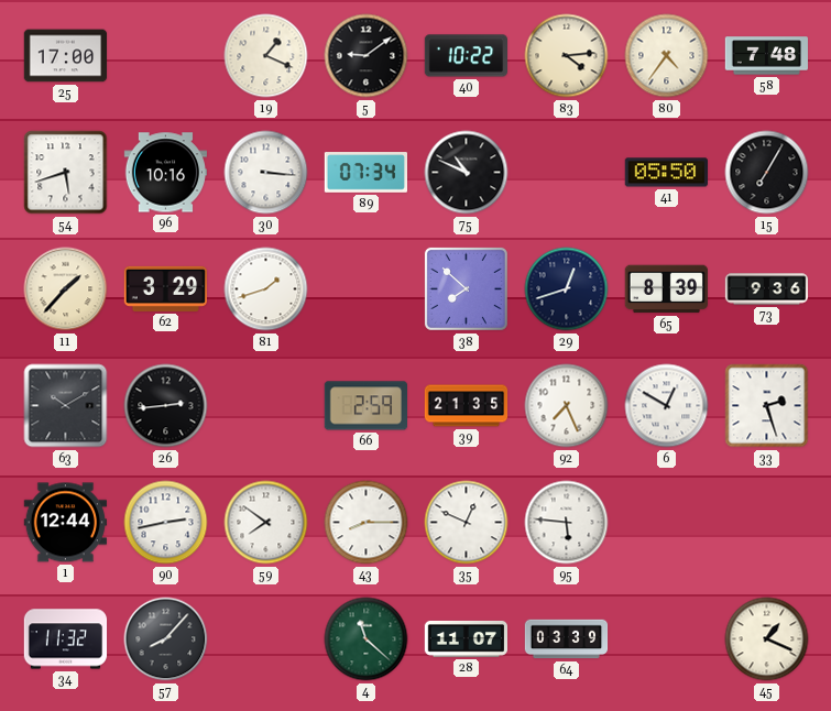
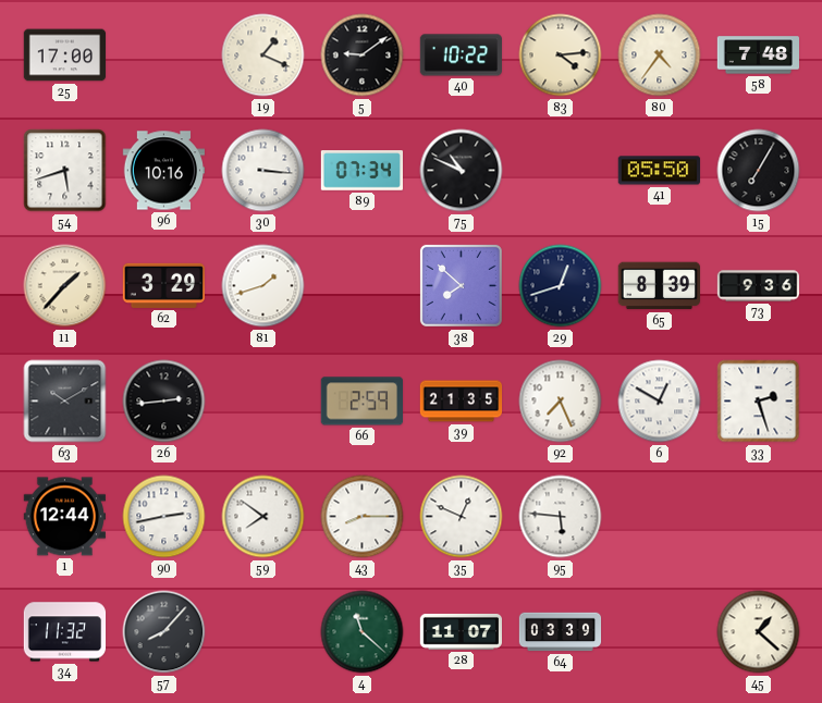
45: 1:19 -> 1:22
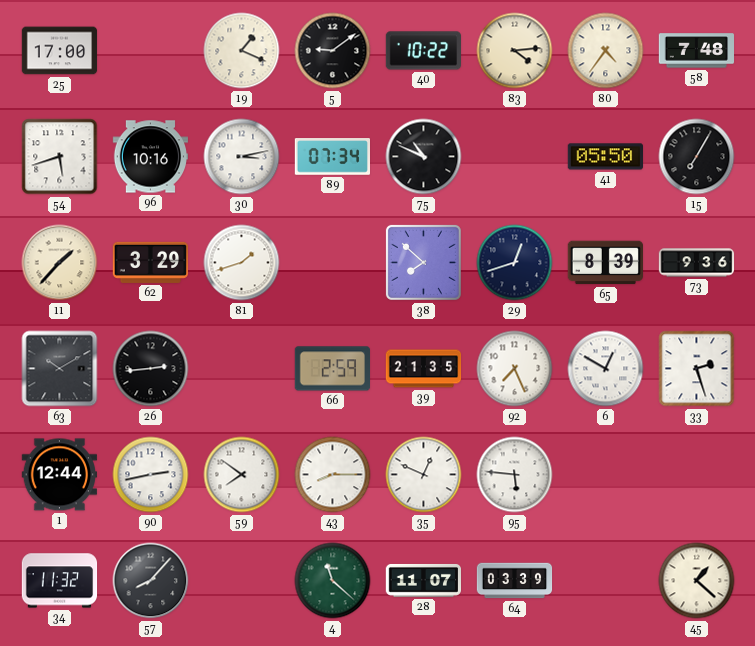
30: 3:16 -> 3:13
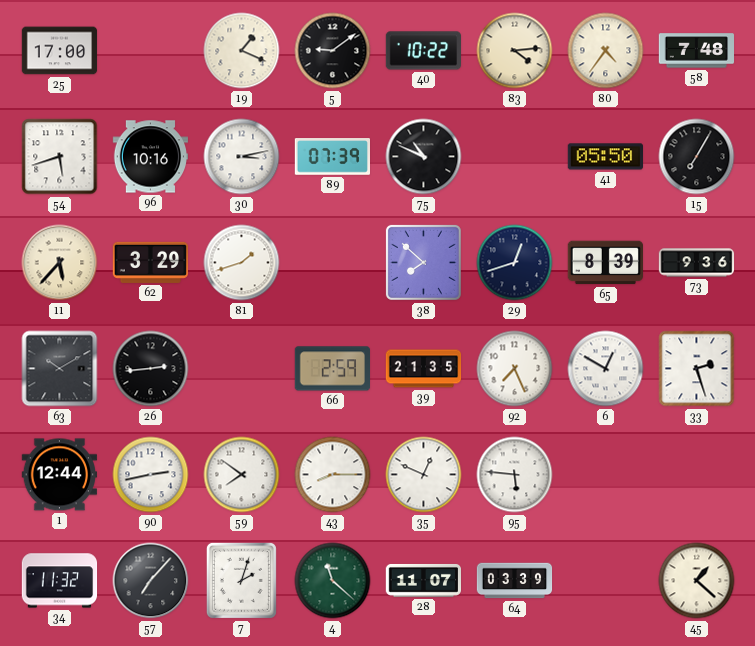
89: 07:34 -> 07:39
11: 1:37 -> 5:37
57: 8:07 -> 7:07
7: none -> 2:03
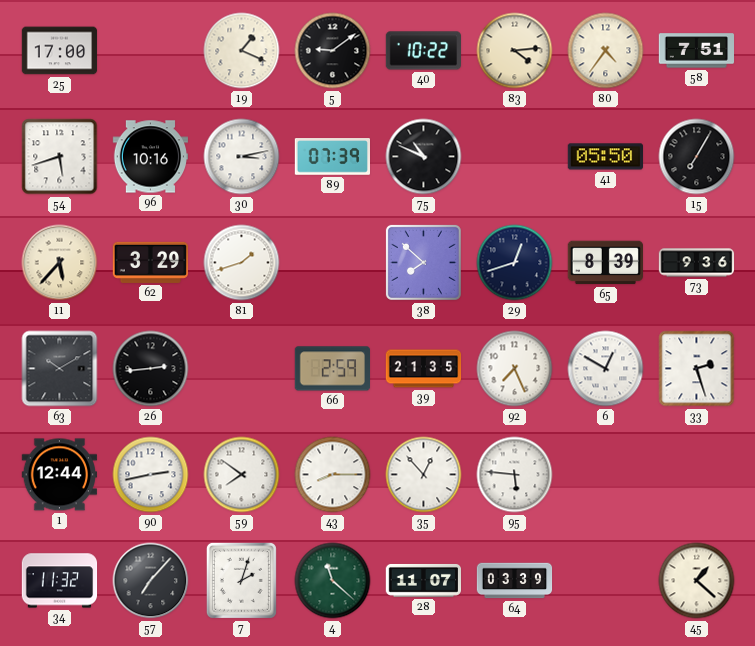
58: 7:48 -> 7:51
35: 12:49 -> 12:53
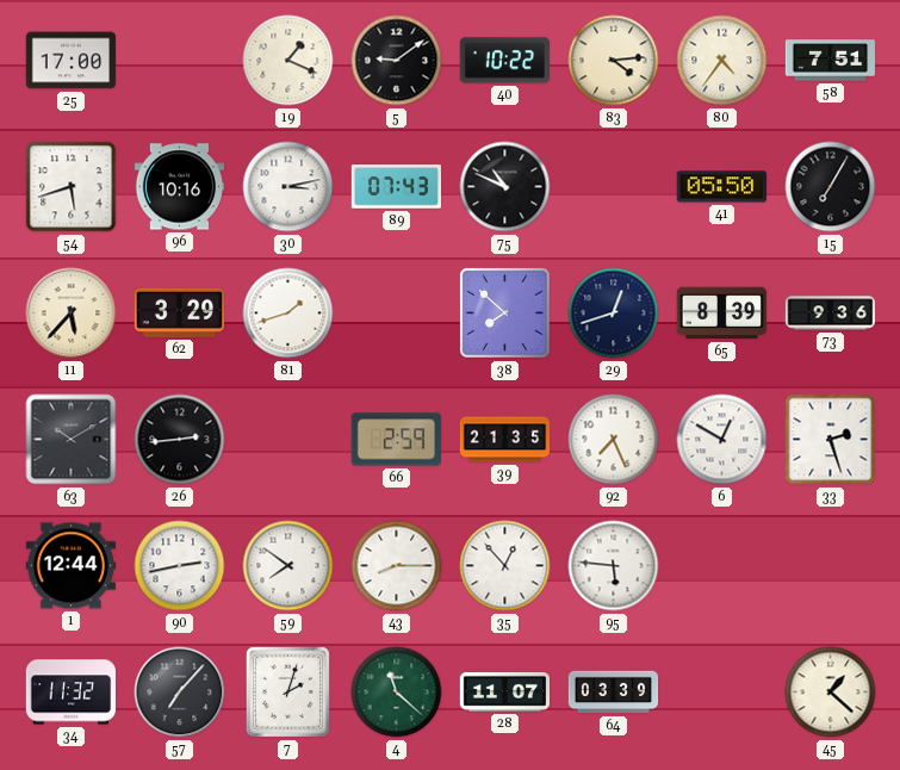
89: 07:39 -> 07:43
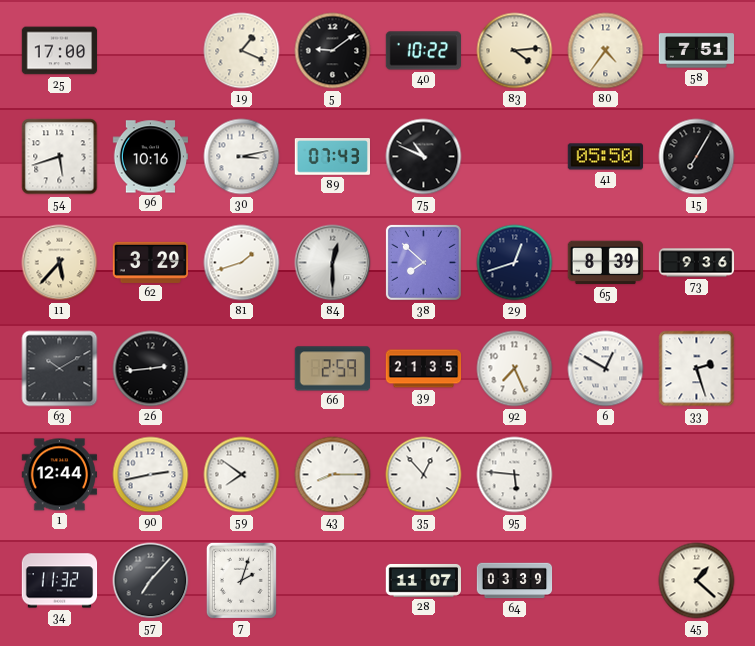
84: none -> 12:30
4: 11:22 -> none
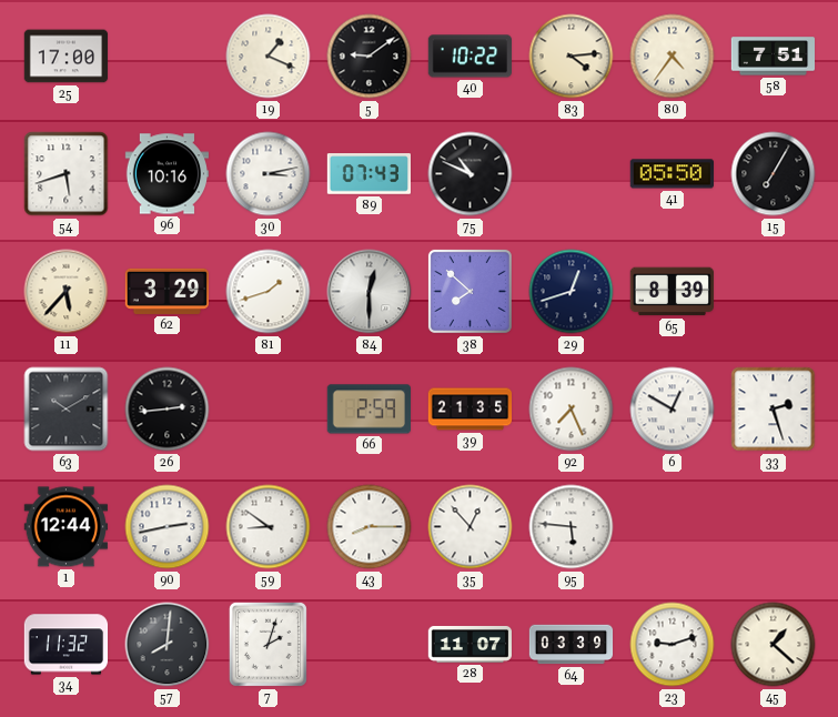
73: 9:36 -> none
59: 7:51 -> 8:51
57: 7:07 -> 8:01
23: none -> 9:12
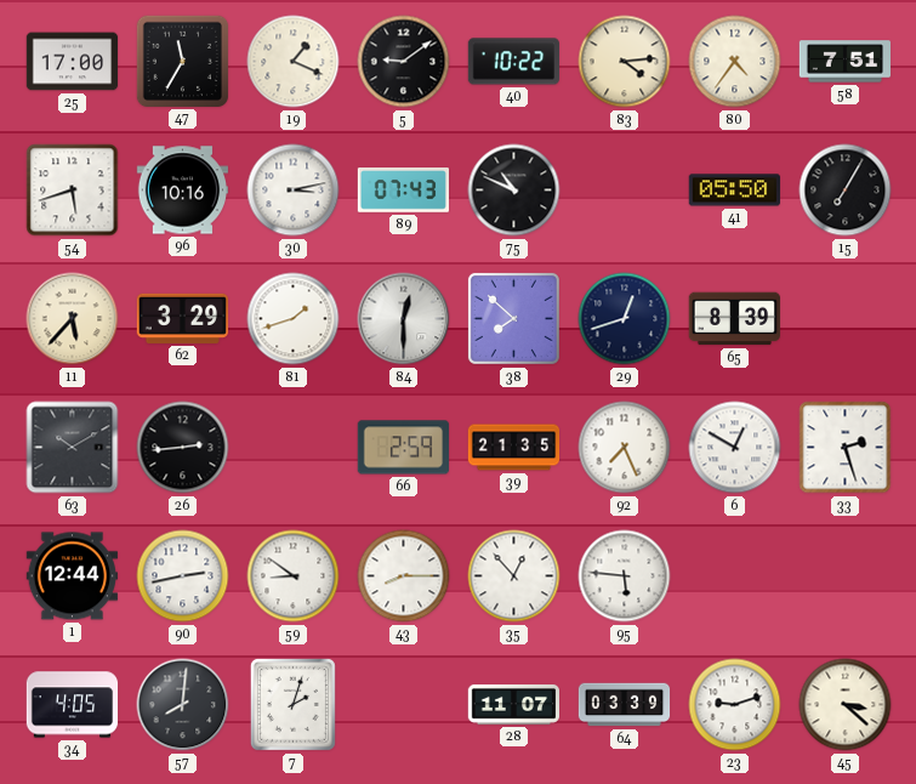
47: none -> 11:35
34: 11:32 -> 4:05
45: 1:22 -> 3:22
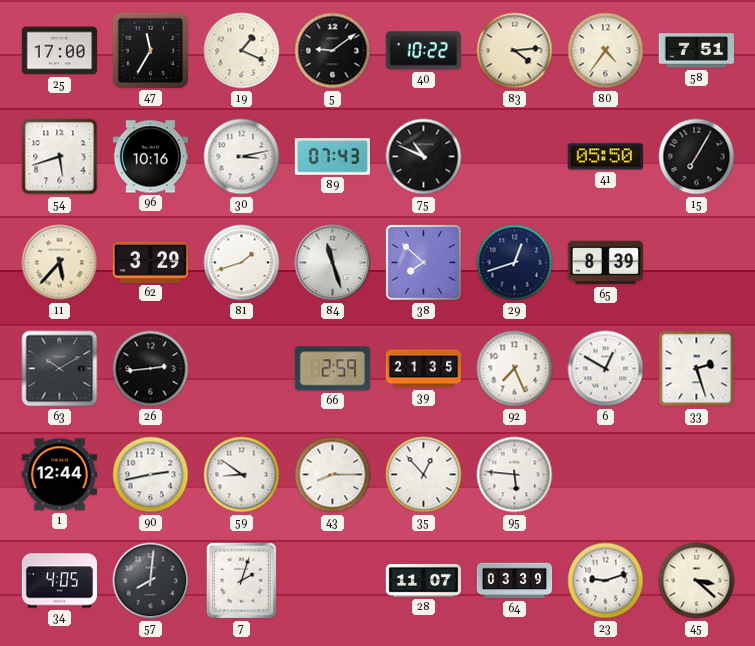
84: 12:30 -> 11:27
